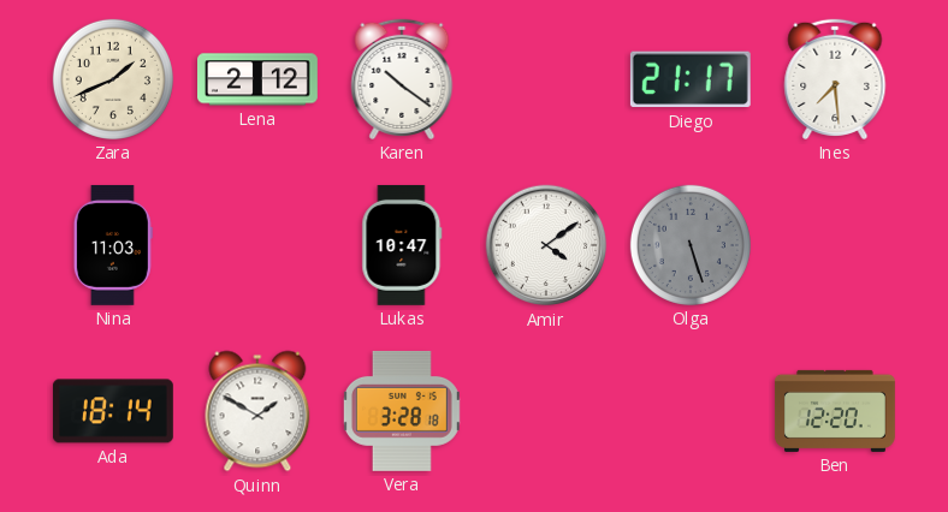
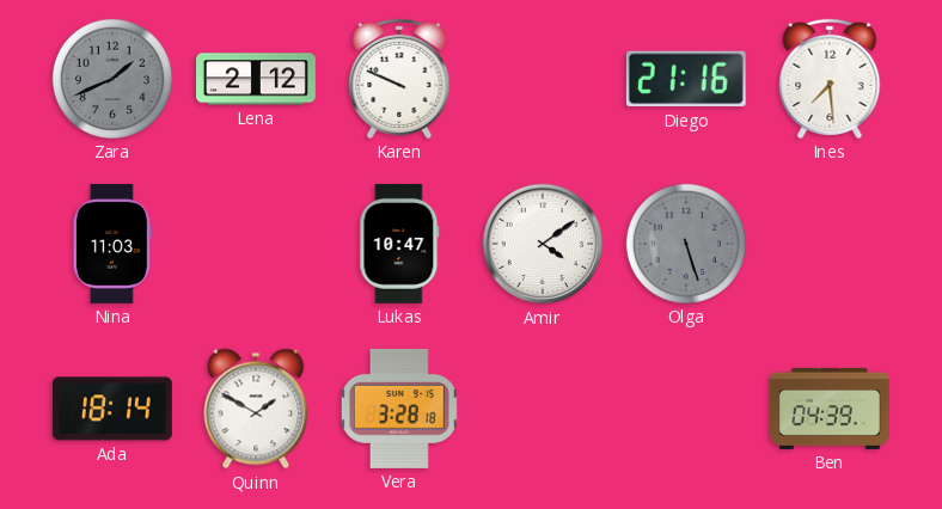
Zara dial: cream -> grey
Karen: 10:21 -> 9:49
Diego: 21:17 -> 21:16
Ben: 12:20 -> 04:39
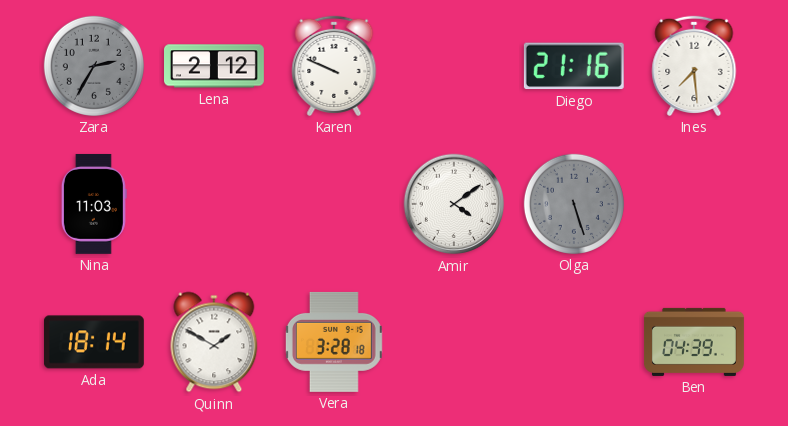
Zara: 1:41 -> 2:35
Lukas: 10:47 -> none
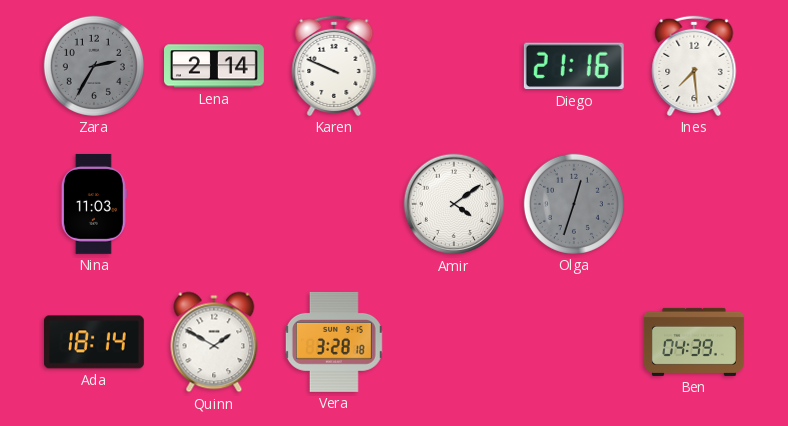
Lena: 2:12 -> 2:14
Olga: 5:27 -> 12:33
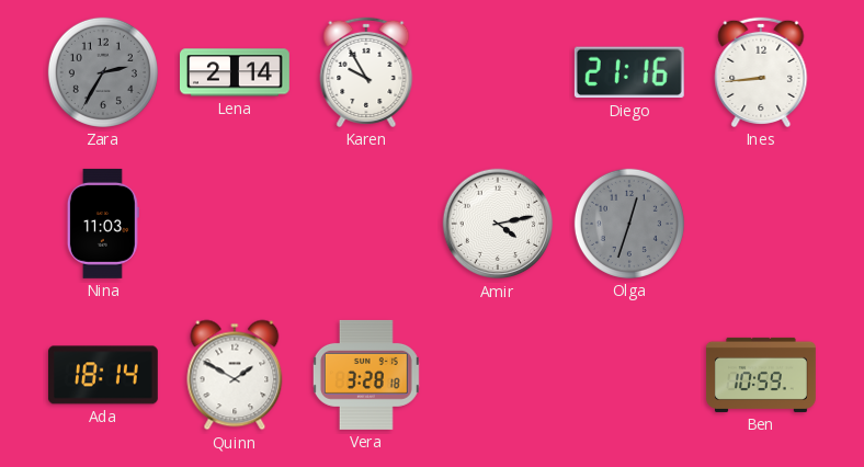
Karen: 9:49 -> 9:55
Ines: 7:29 -> 8:44
Amir: 4:09 -> 4:13
Ben: 04:39 -> 10:59
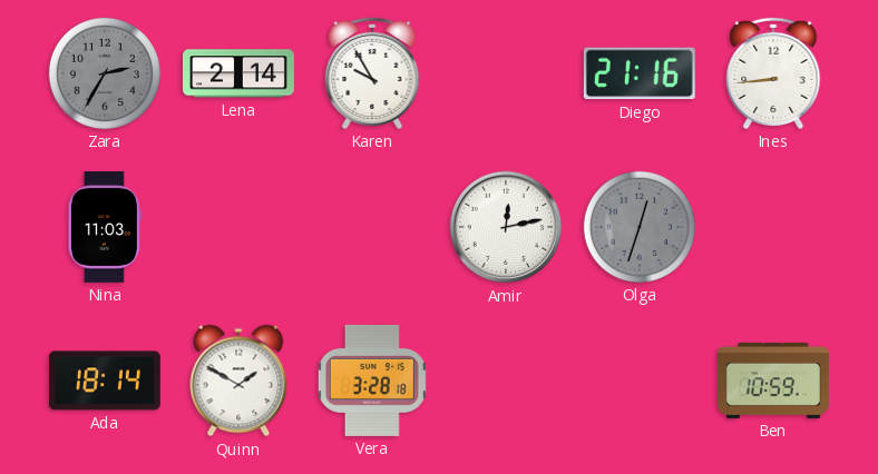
Amir: 4:13 -> 12:13
